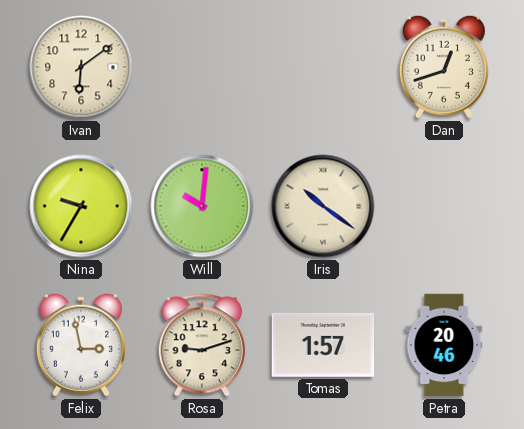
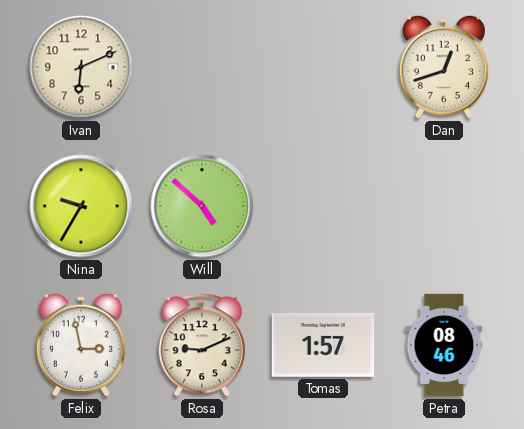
Ivan: 6:09 -> 6:11
Will: 10:01 -> 4:52
Iris: 10:21 -> none
Rosa: 9:12 -> 9:11
Petra: 20:46 -> 08:46
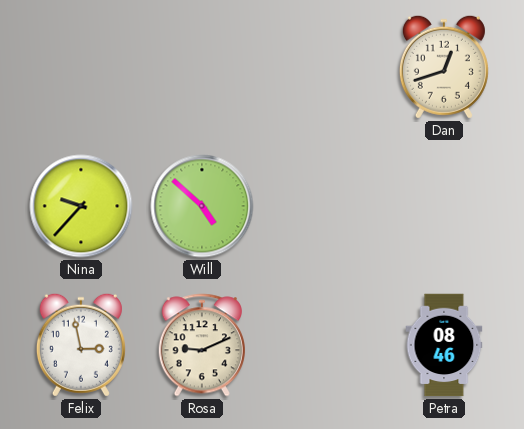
Ivan: 6:11 -> none
Nina: 9:35 -> 9:37
Tomas: 1:57 -> none
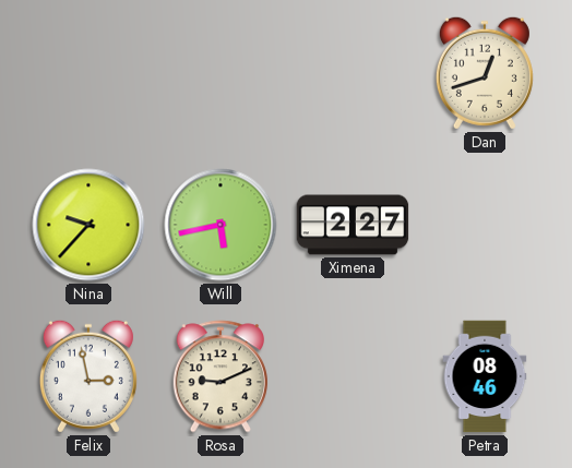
Will: 4:52 -> 5:43
Ximena: none -> 2:27
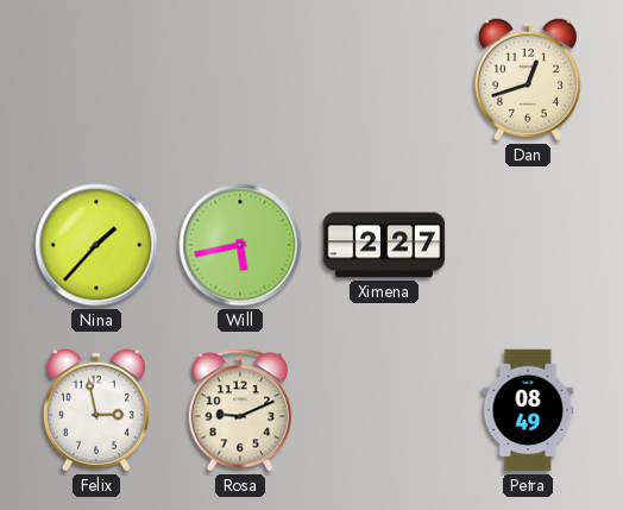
Nina: 9:37 -> 1:37
Petra: 08:46 -> 08:49
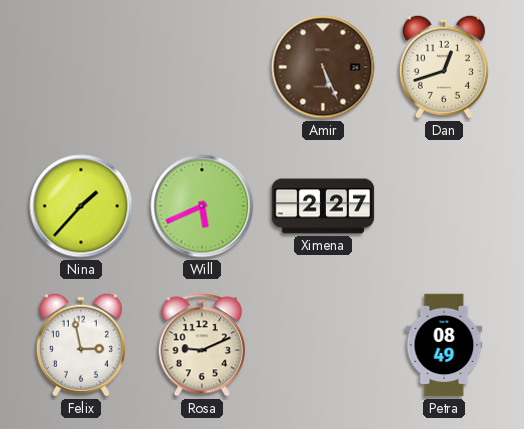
Amir: none -> 5:26
Will: 5:43 -> 5:41
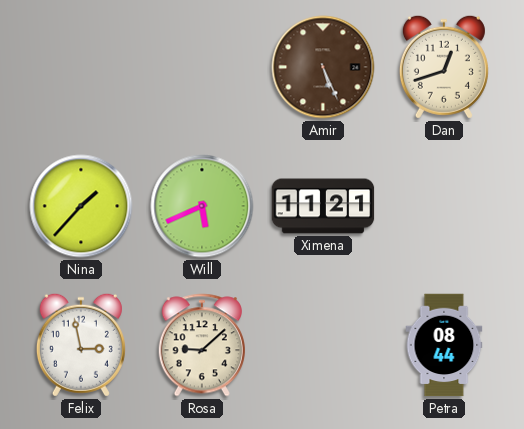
Ximena: 2:27 -> 11:21
Rosa: 9:11 -> 9:08
Petra: 08:49 -> 08:44
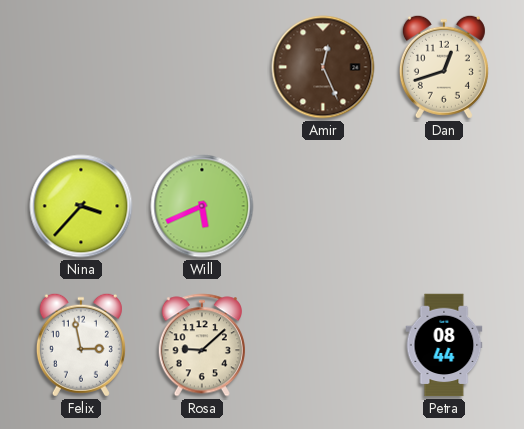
Amir: 5:26 -> 12:26
Nina: 1:37 -> 3:37
Ximena: 11:21 -> none
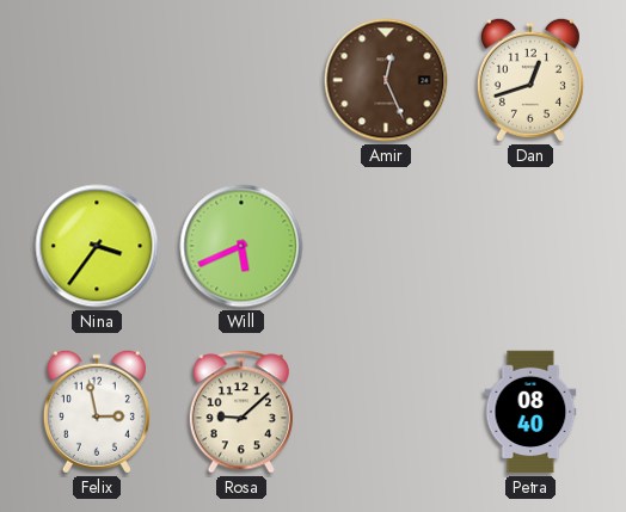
Nina: 3:37 -> 3:36
Petra: 08:44 -> 08:40
